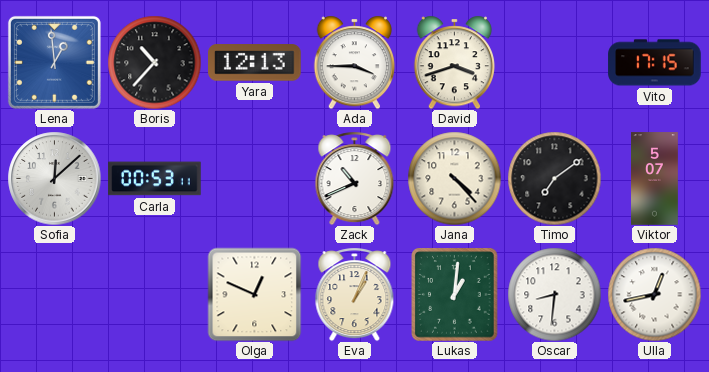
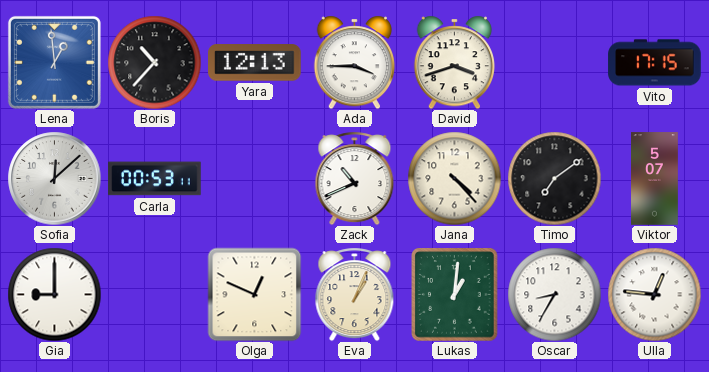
Gia: none -> 9:00
Oscar: 8:31 -> 8:35
Ulla: 12:43 -> 12:46
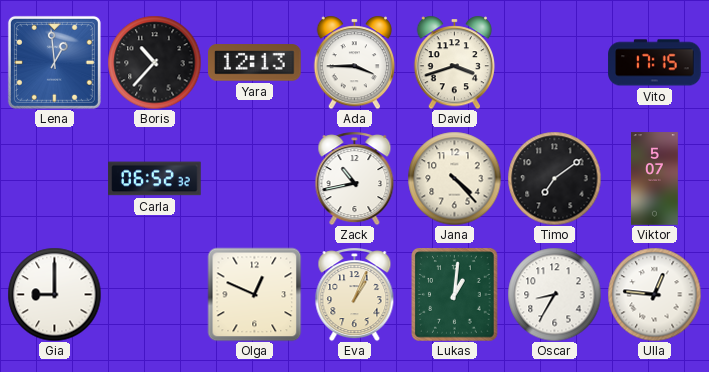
Sofia: 12:08 -> none
Carla: 00:53 -> 06:52
Zack: 10:41 -> 10:43
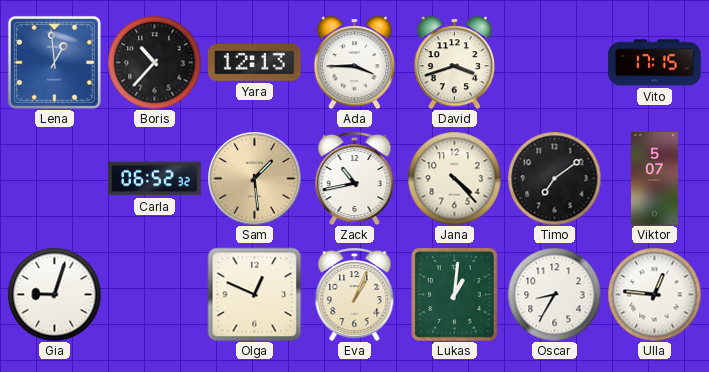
Sam: none -> 1:29
Gia: 9:00 -> 9:03
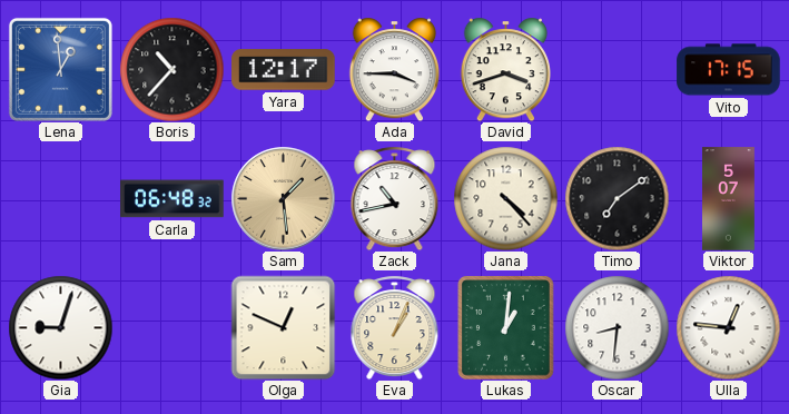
Yara: 12:13 -> 12:17
Carla: 06:52 -> 06:48
Oscar: 8:35 -> 8:31
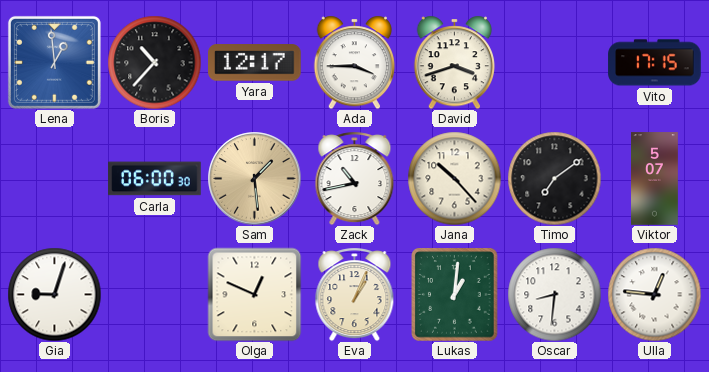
Carla: 06:48 -> 06:00
Jana: 4:23 -> 10:23
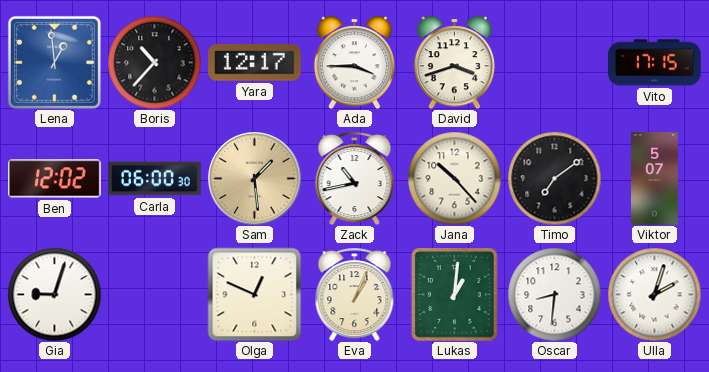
Ben: none -> 12:02
Ulla: 12:46 -> 2:03
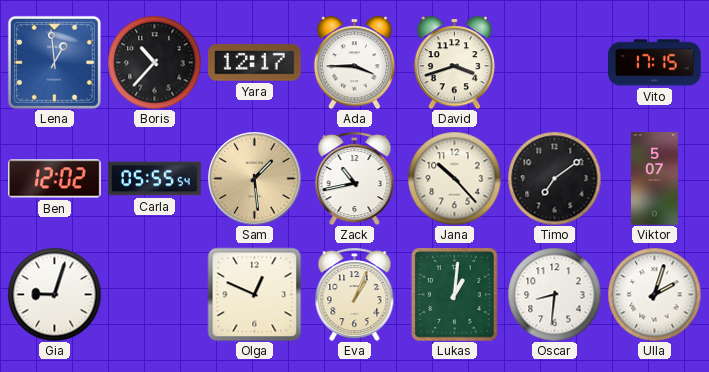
Carla: 06:00 -> 05:55
